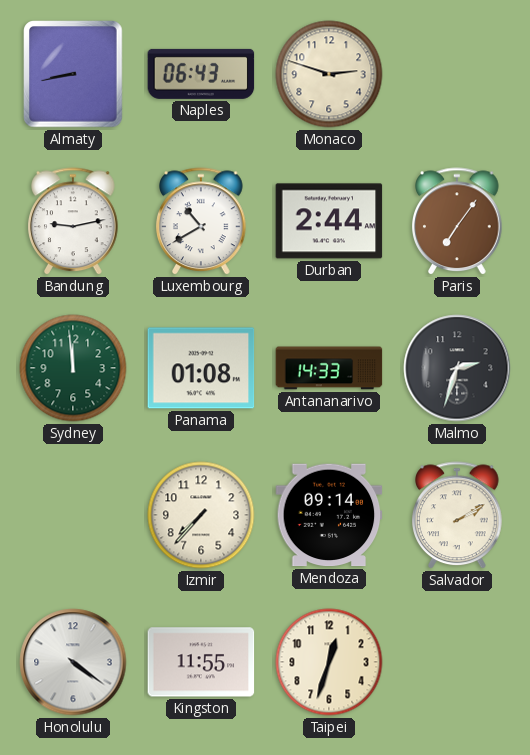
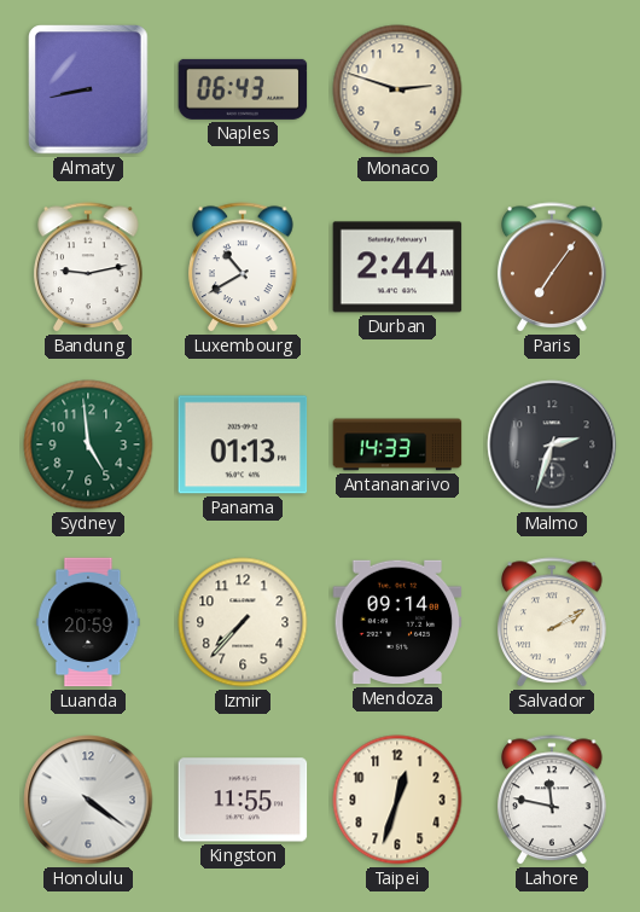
Sydney: 11:59 -> 4:59
Panama: 01:08 -> 01:13
Luanda: none -> 20:59
Lahore: none -> 11:47
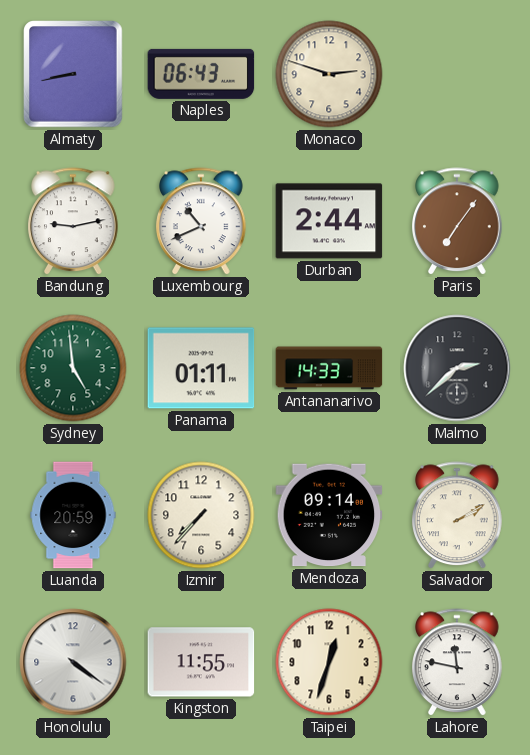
Luxembourg: 10:40 -> 10:41
Panama: 01:13 -> 01:11
Malmo: 2:33 -> 2:38
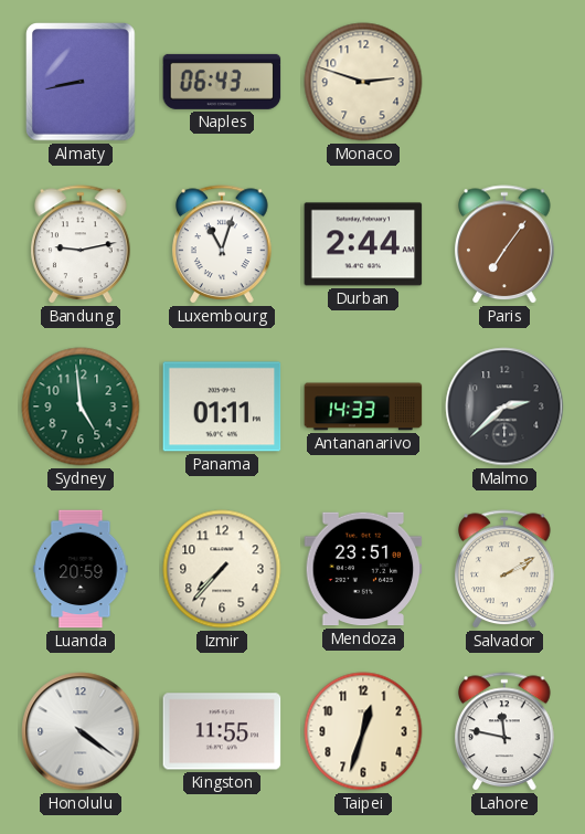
Luxembourg: 10:41 -> 11:03
Mendoza: 09:14 -> 23:51
